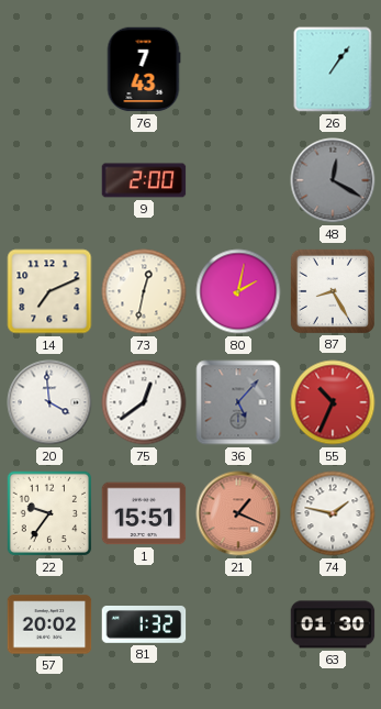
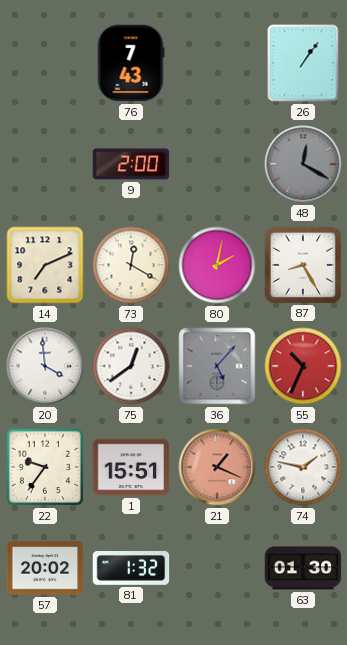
73: 12:32 -> 12:20
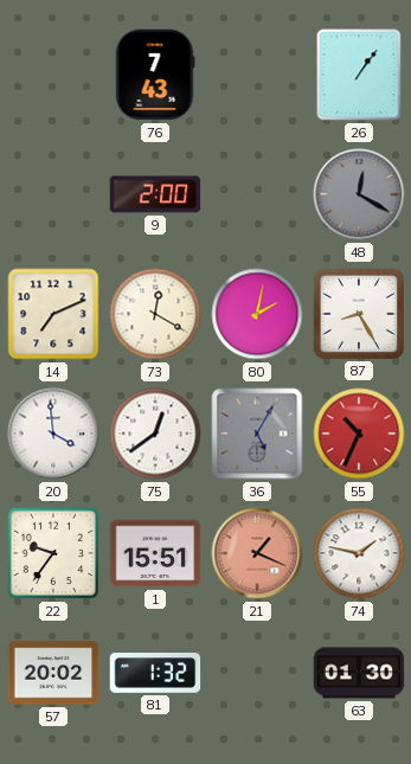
36: 5:07 -> 5:05
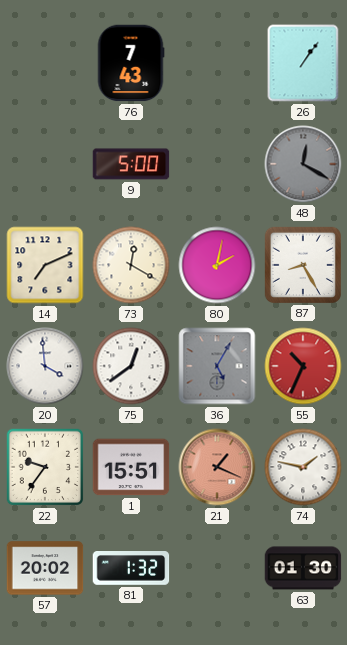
9: 2:00 -> 5:00
